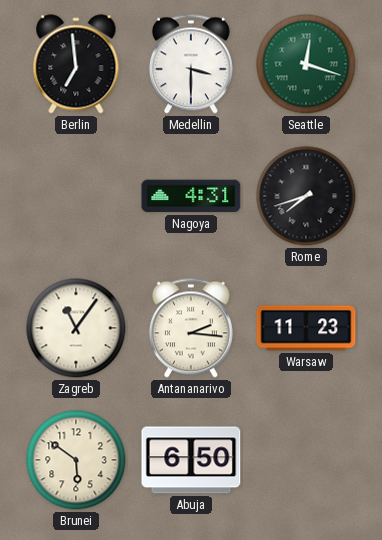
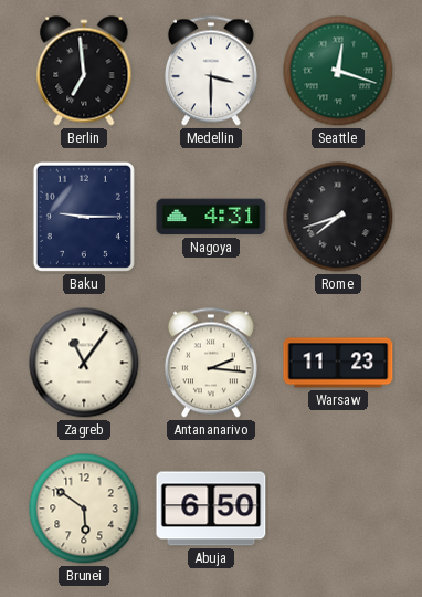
Baku: none -> 9:15
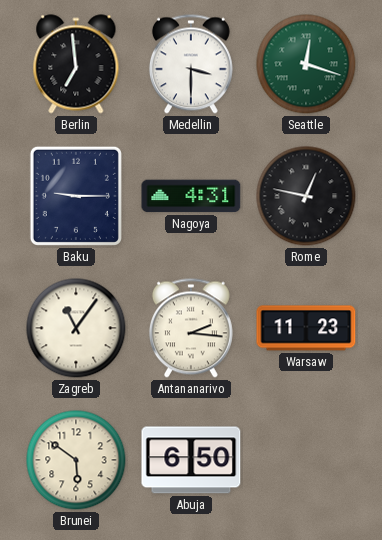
Rome: 7:42 -> 12:47
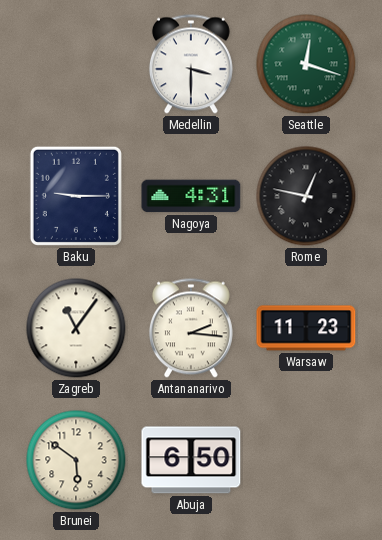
Berlin: 6:59 -> none
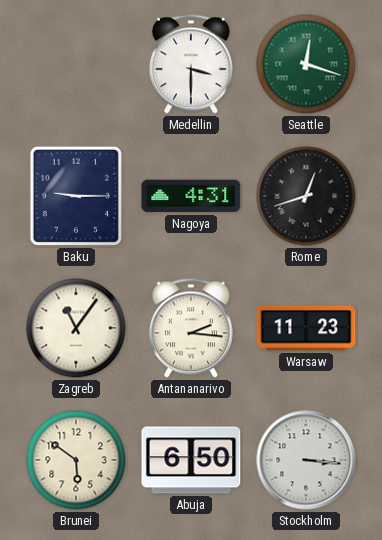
Rome: 12:47 -> 12:42
Stockholm: none -> 3:16
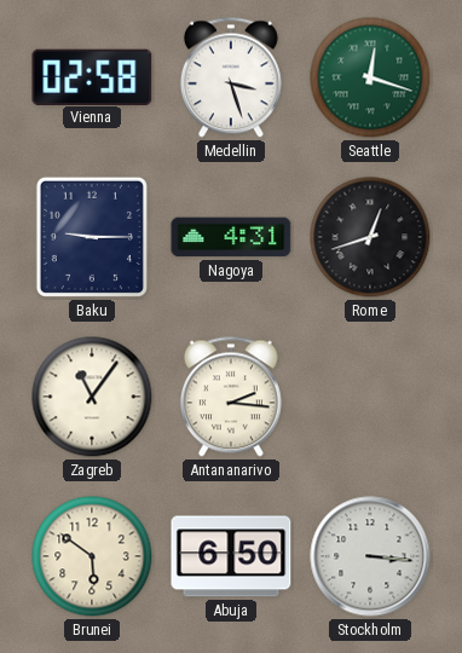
Vienna: none -> 02:58
Medellin: 3:30 -> 3:27
Warsaw: 11:23 -> none
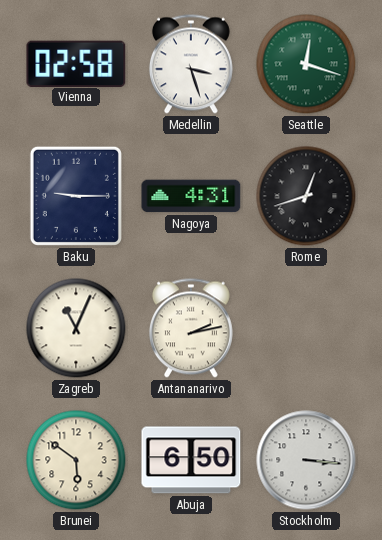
Zagreb: 11:06 -> 11:04
Antananarivo: 2:16 -> 2:13
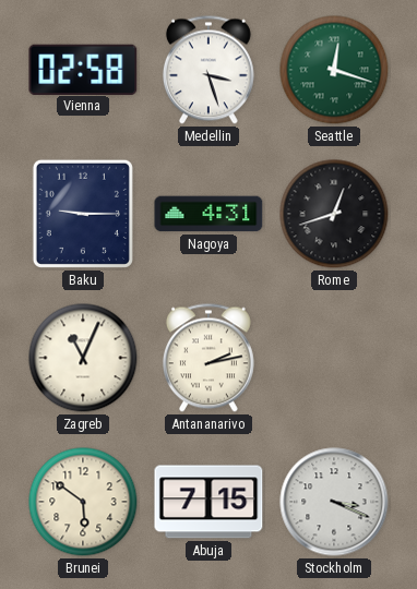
Abuja: 6:50 -> 7:15
Stockholm: 3:16 -> 3:19
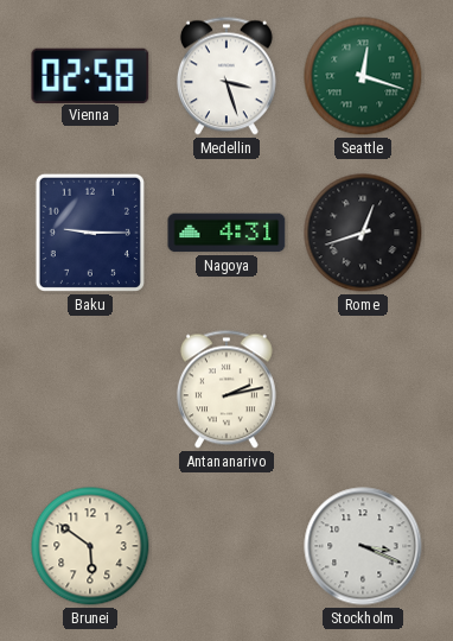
Zagreb: 11:04 -> none
Abuja: 7:15 -> none
